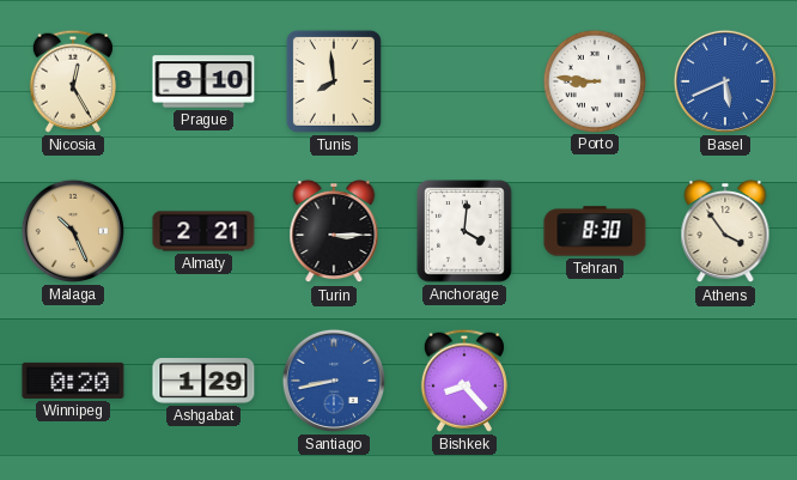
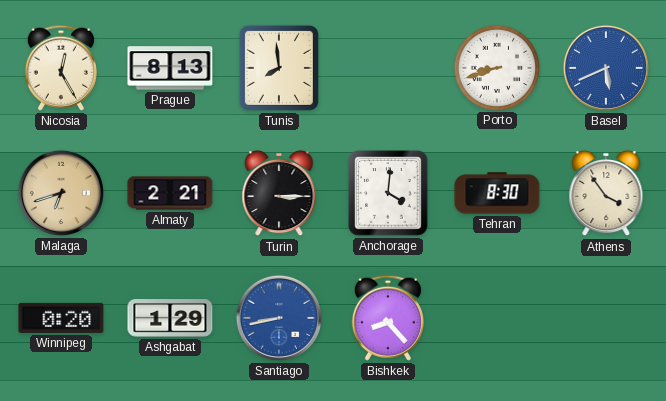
Prague: 8:10 -> 8:13
Porto: 8:46 -> 8:42
Malaga: 10:26 -> 6:42
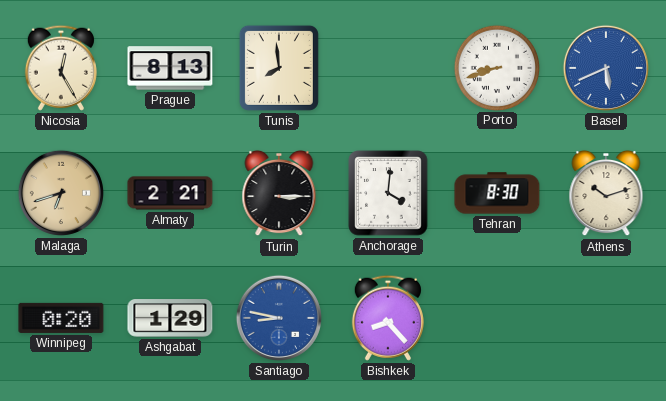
Athens: 3:54 -> 10:12
Santiago: 8:43 -> 8:47
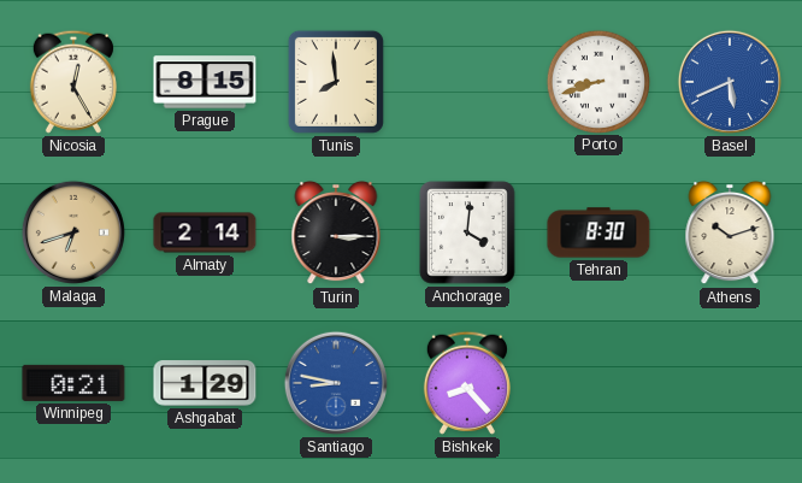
Prague: 8:13 -> 8:15
Almaty: 2:21 -> 2:14
Winnipeg: 0:20 -> 0:21
